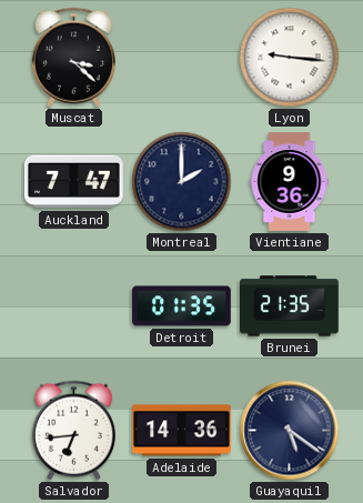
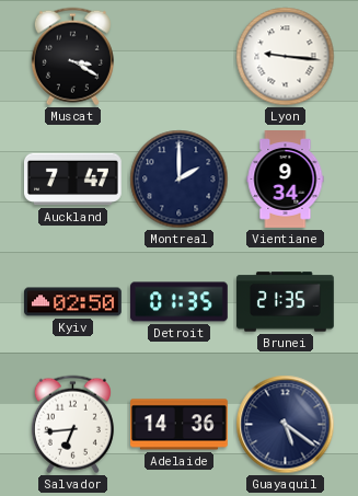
Muscat: 3:22 -> 3:20
Vientiane: 9:36 -> 9:34
Kyiv: none -> 02:50
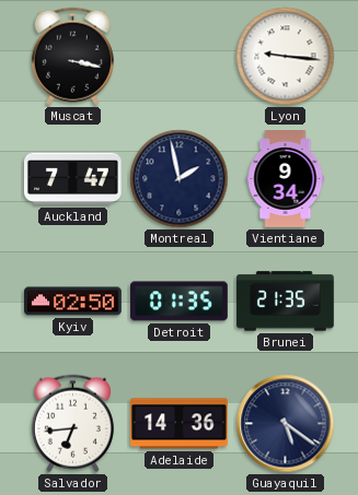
Muscat: 3:20 -> 3:17
Montreal: 2:00 -> 1:58
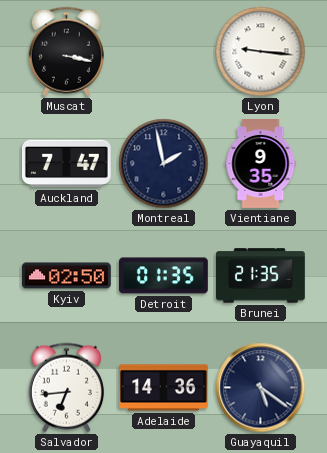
Vientiane: 9:34 -> 9:35
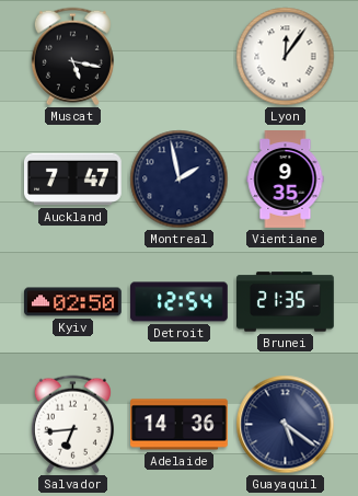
Muscat: 3:17 -> 5:17
Lyon: 9:16 -> 12:06
Detroit: 01:35 -> 12:54
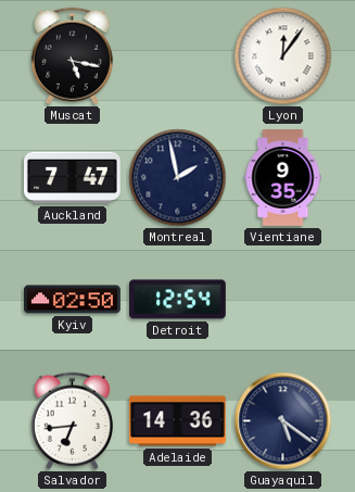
Brunei: 21:35 -> none
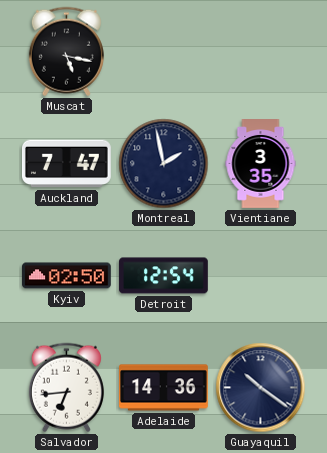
Lyon: 12:06 -> none
Vientiane: 9:35 -> 3:35
Guayaquil: 5:21 -> 10:21
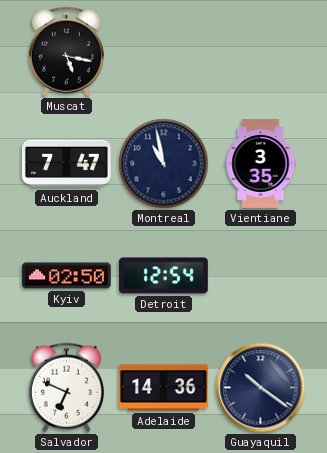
Montreal: 1:58 -> 10:58
Salvador: 6:44 -> 6:49
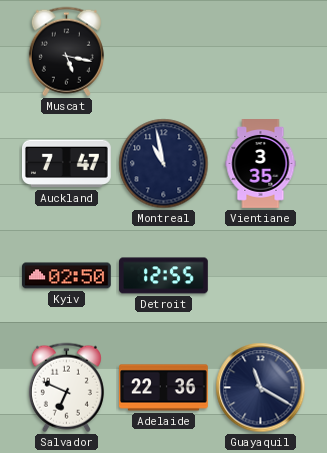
Detroit: 12:54 -> 12:55
Adelaide: 14:36 -> 22:36
Guayaquil: 10:21 -> 11:20
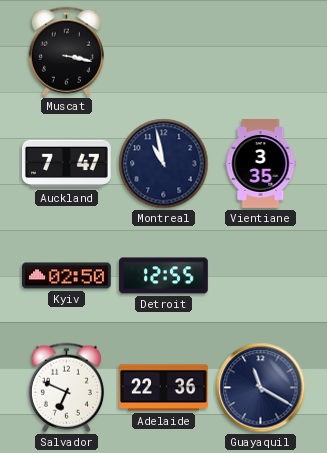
Muscat: 5:17 -> 3:17
